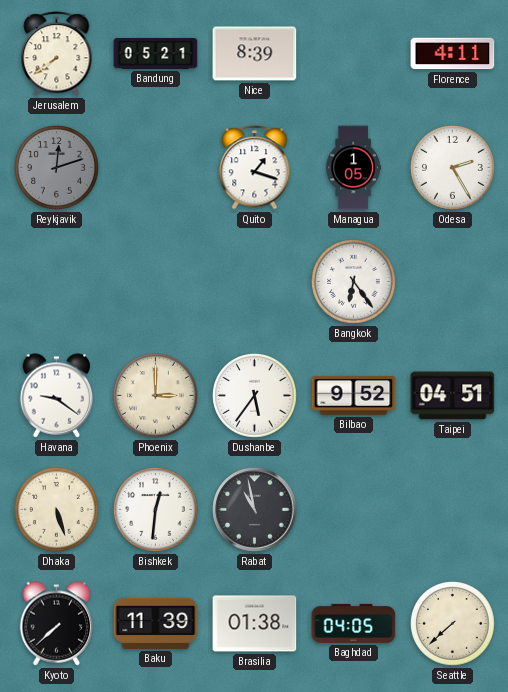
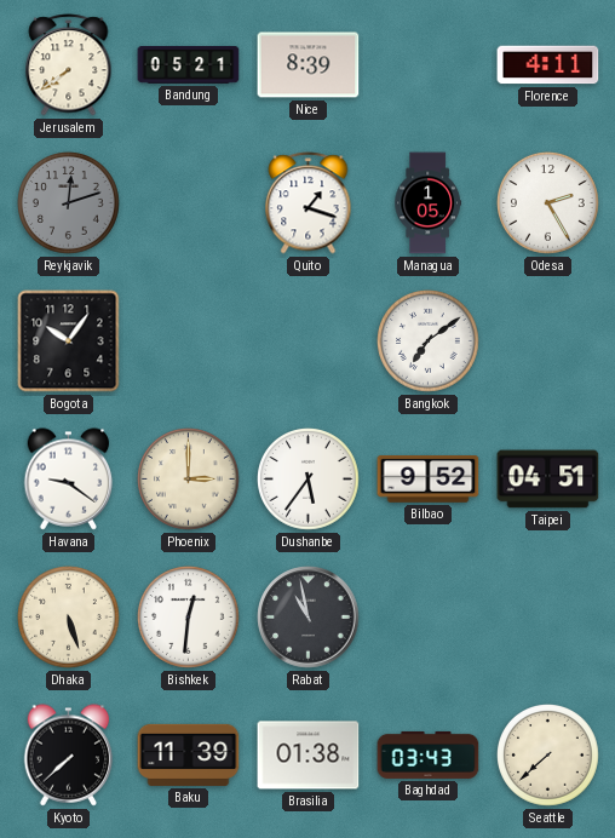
Bogota: none -> 10:06
Bangkok: 6:24 -> 7:09
Baghdad: 04:05 -> 03:43
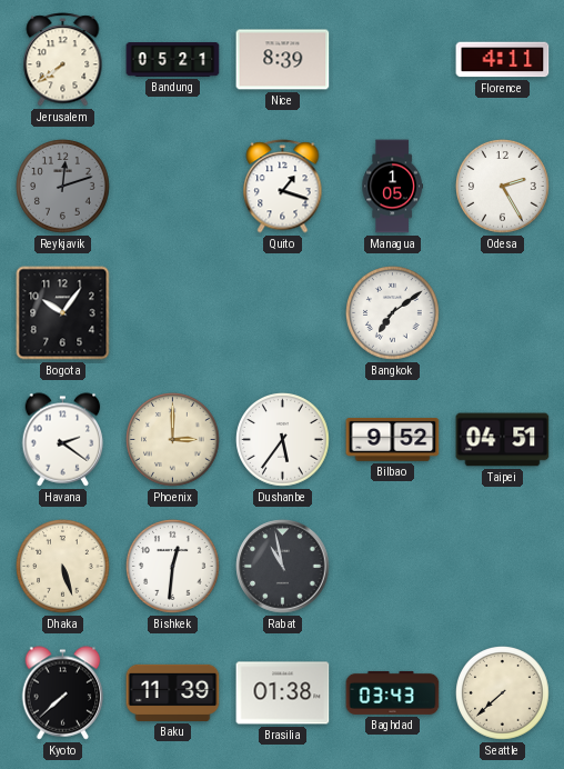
Havana: 9:21 -> 2:21
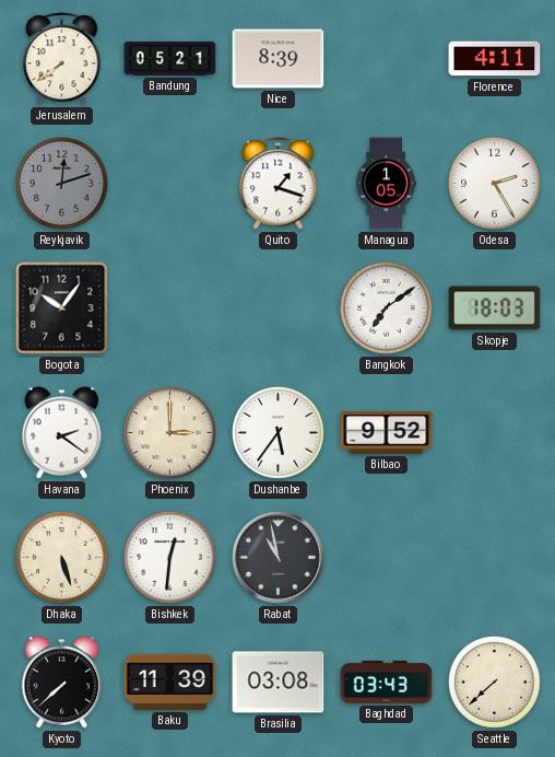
Skopje: none -> 18:03
Taipei: 04:51 -> none
Brasilia: 01:38 -> 03:08
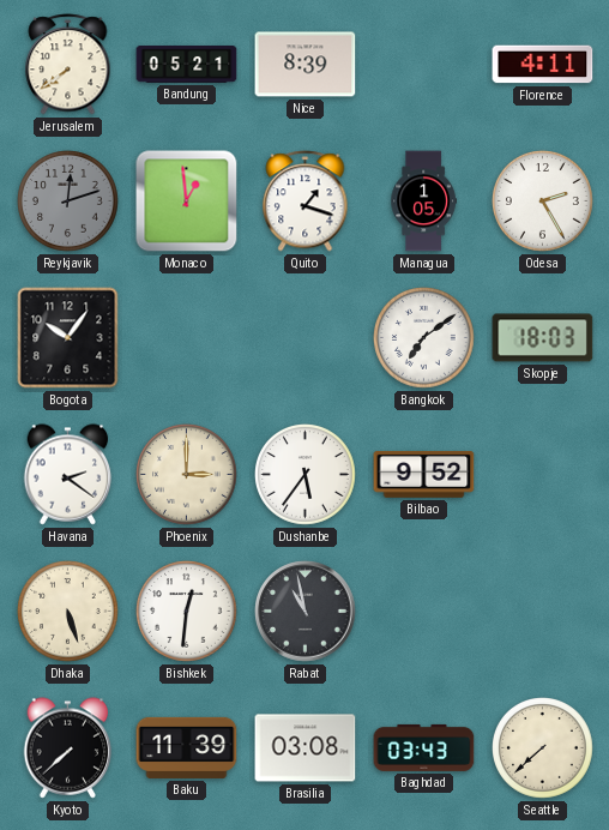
Monaco: none -> 12:59
